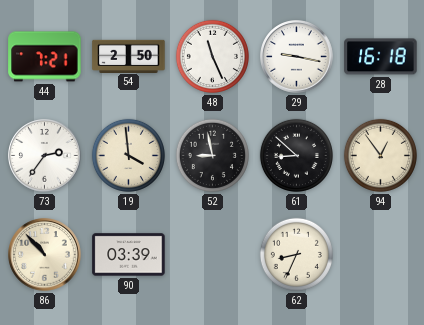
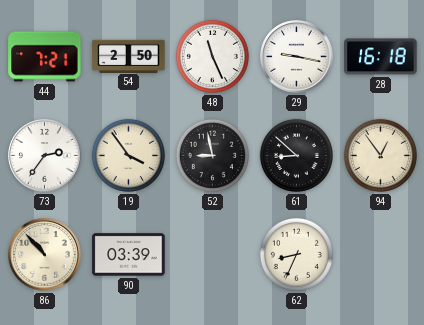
19: 3:59 -> 3:54
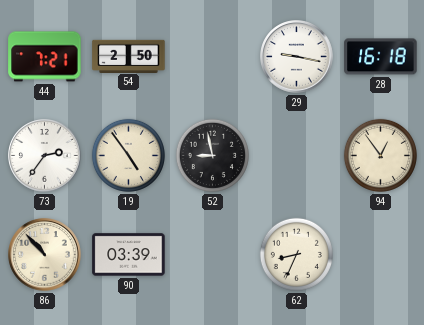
48: 11:26 -> none
19: 3:54 -> 4:54
61: 8:52 -> none
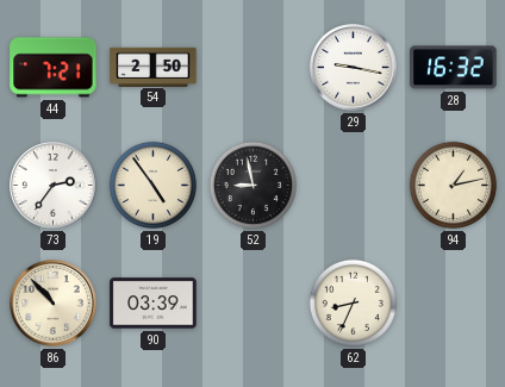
28: 16:18 -> 16:32
94: 12:54 -> 1:13
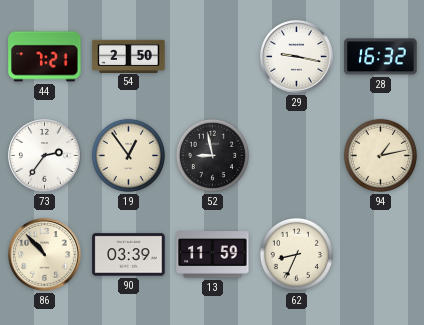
19: 4:54 -> 12:54
13: none -> 11:59
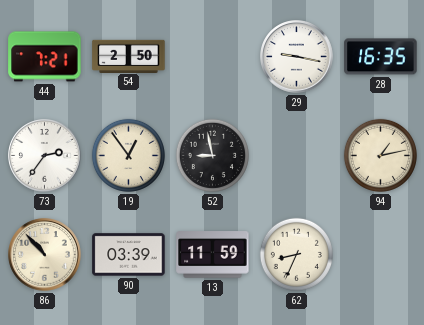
28: 16:32 -> 16:35
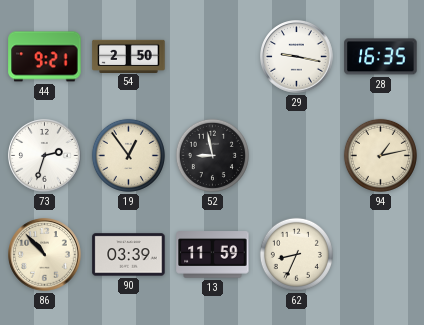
44: 7:21 -> 9:21
73: 2:36 -> 2:33
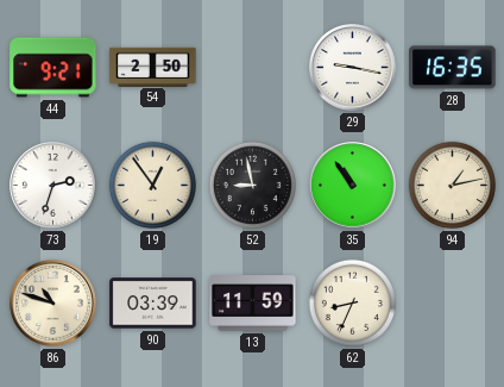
35: none -> 10:54
86: 10:53 -> 10:48
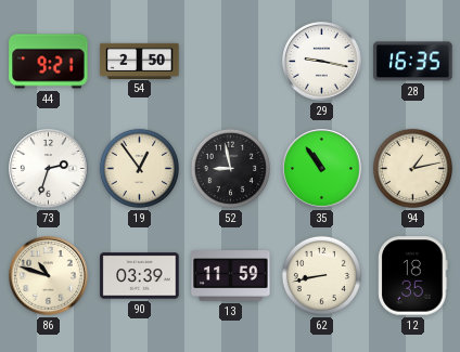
62: 8:34 -> 8:43
12: none -> 18:35
